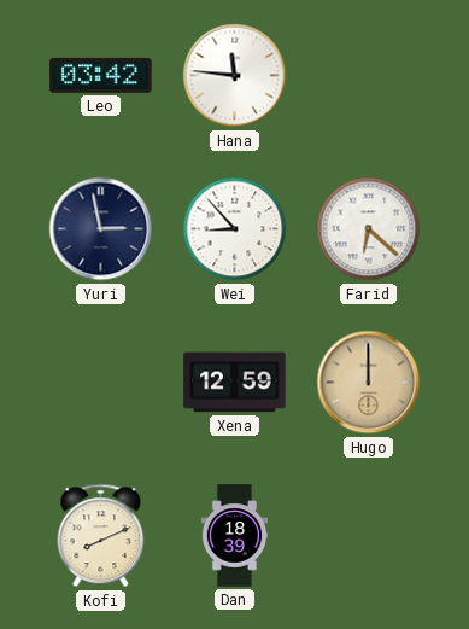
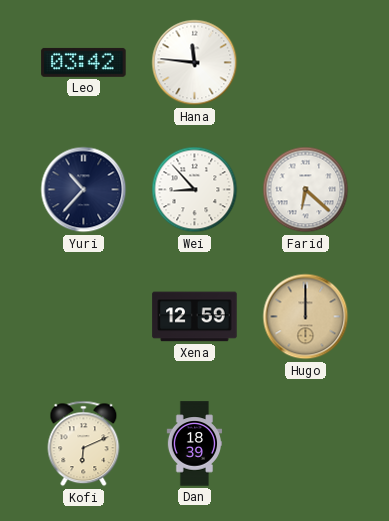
Yuri: 2:58 -> 10:37
Kofi: 8:11 -> 6:11
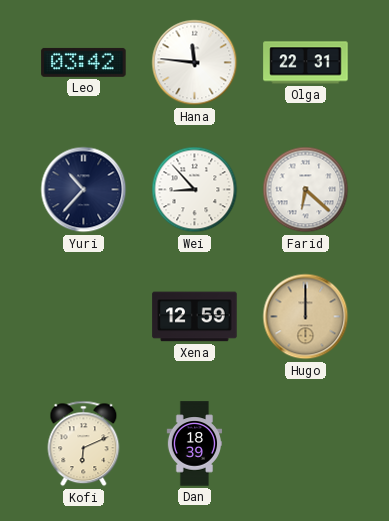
Olga: none -> 22:31
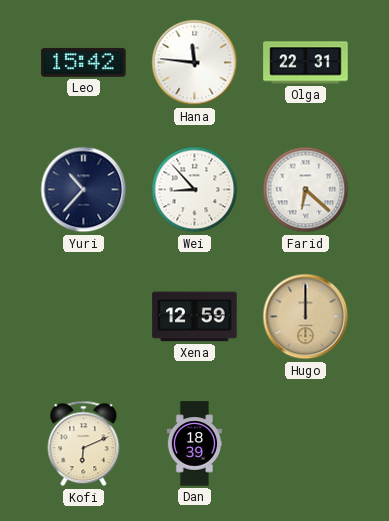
Leo: 03:42 -> 15:42
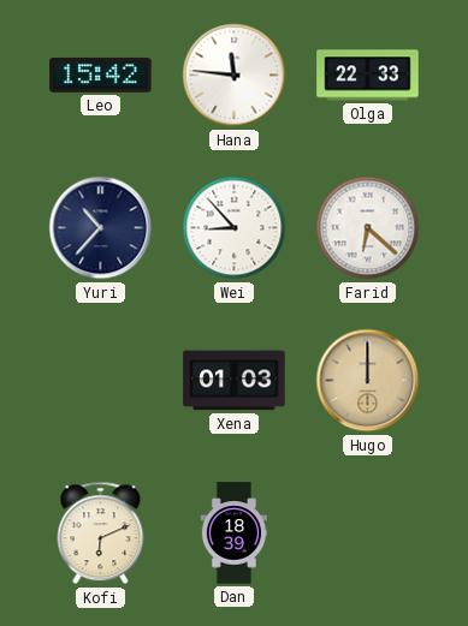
Olga: 22:31 -> 22:33
Xena: 12:59 -> 01:03
